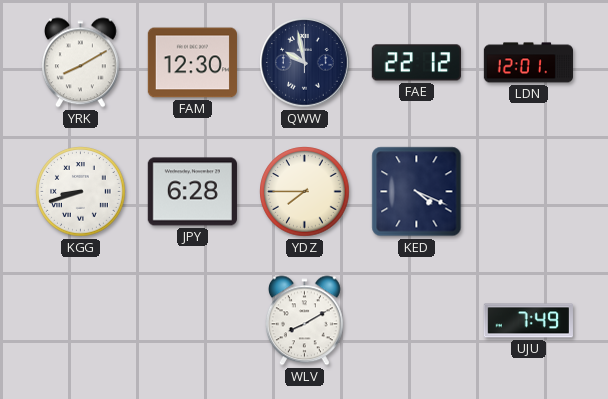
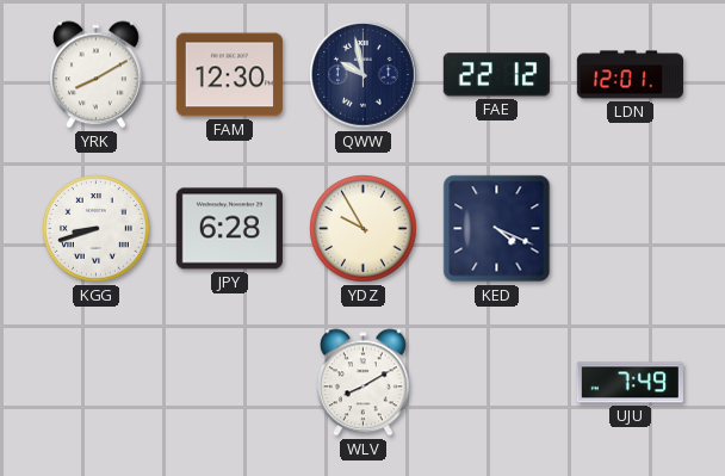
YDZ: 7:45 -> 9:55
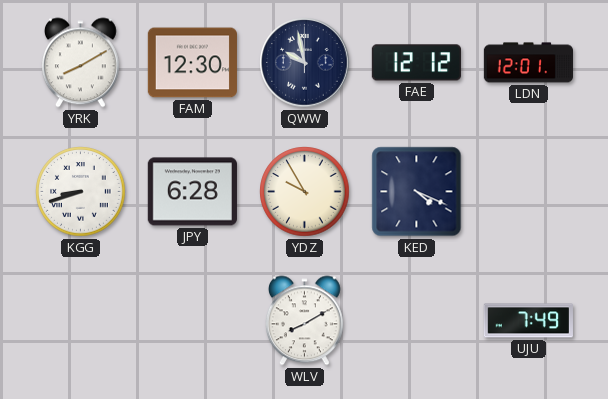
FAE: 22:12 -> 12:12
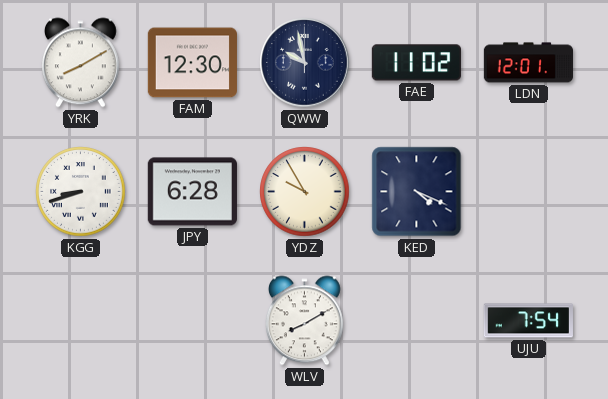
FAE: 12:12 -> 11:02
UJU: 7:49 -> 7:54
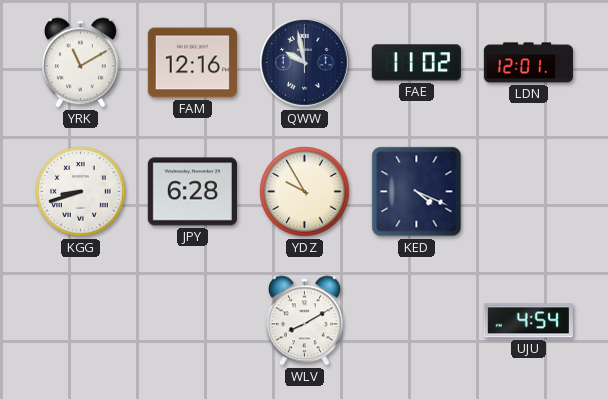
YRK: 8:10 -> 11:10
FAM: 12:30 -> 12:16
UJU: 7:54 -> 4:54
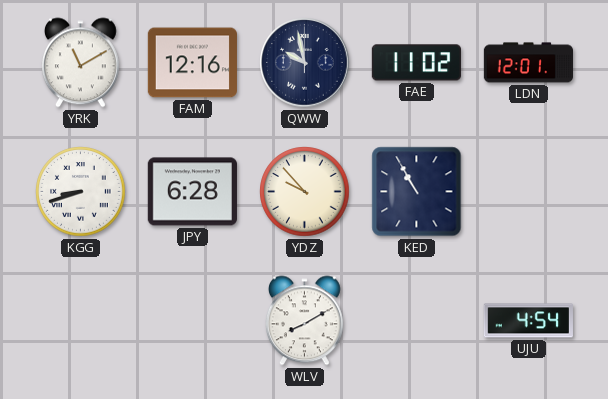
YDZ: 9:55 -> 9:53
KED: 4:19 -> 10:55
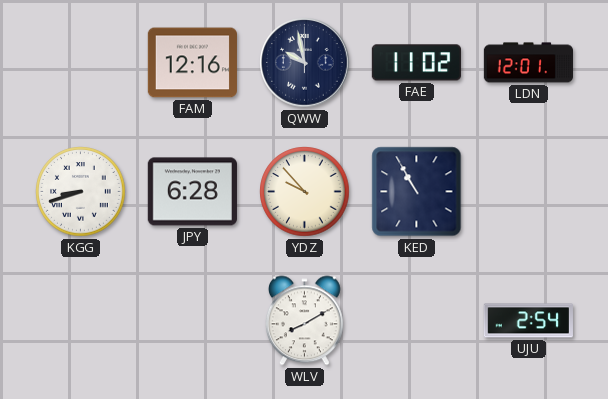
YRK: 11:10 -> none
UJU: 4:54 -> 2:54
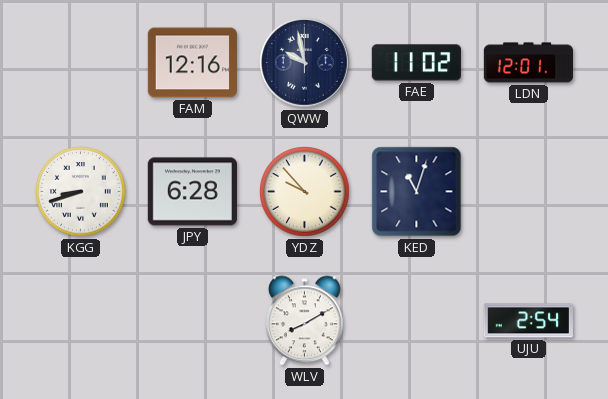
KED: 10:55 -> 11:03
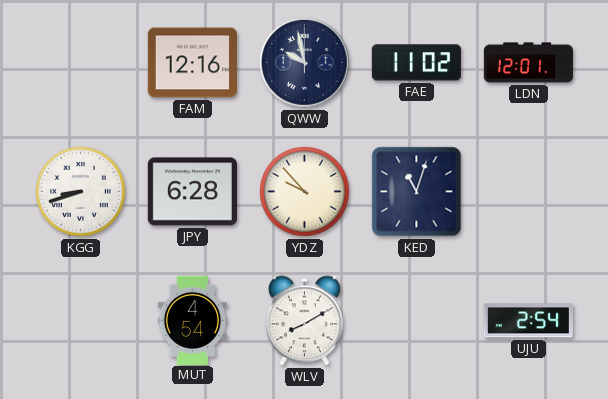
MUT: none -> 4:54
